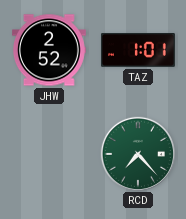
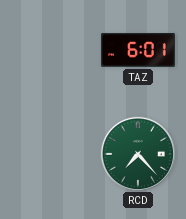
JHW: 2:52 -> none
TAZ: 1:01 -> 6:01
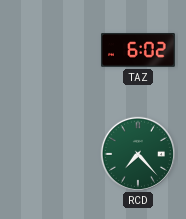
TAZ: 6:01 -> 6:02
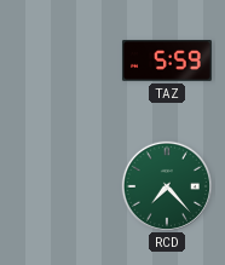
TAZ: 6:02 -> 5:59
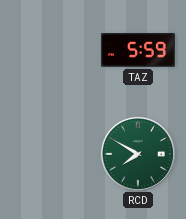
RCD: 7:23 -> 7:50
